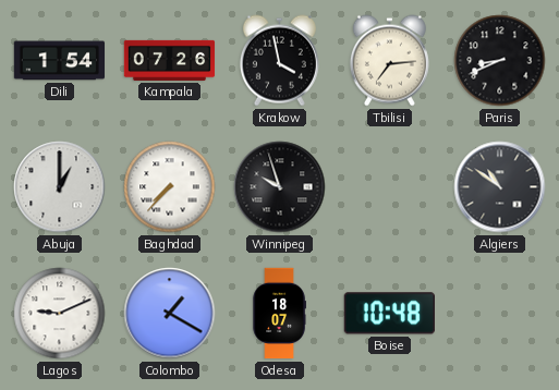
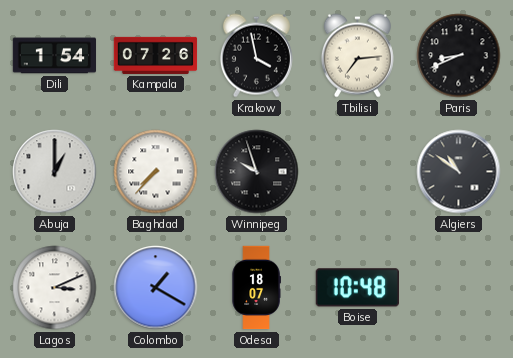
Lagos: 9:11 -> 3:11
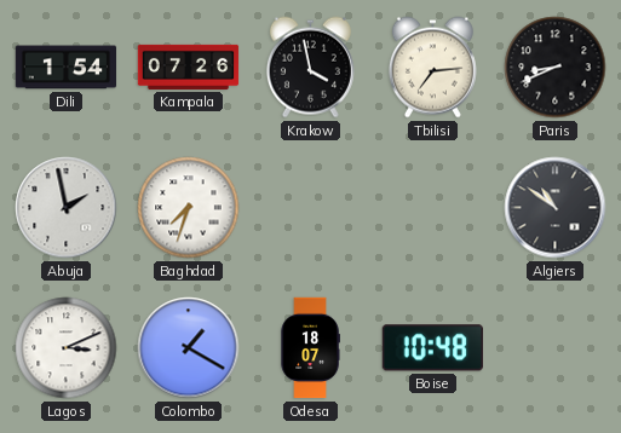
Abuja: 1:00 -> 1:58
Baghdad: 7:37 -> 7:33
Winnipeg: 9:57 -> none
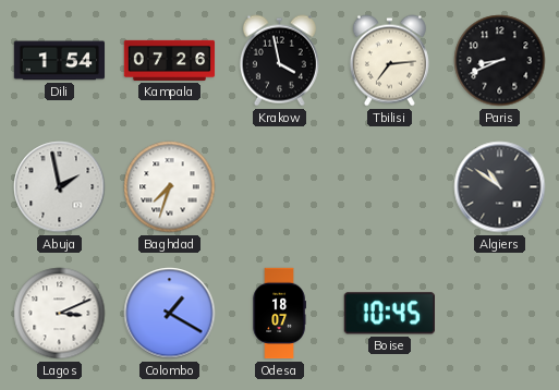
Boise: 10:48 -> 10:45
